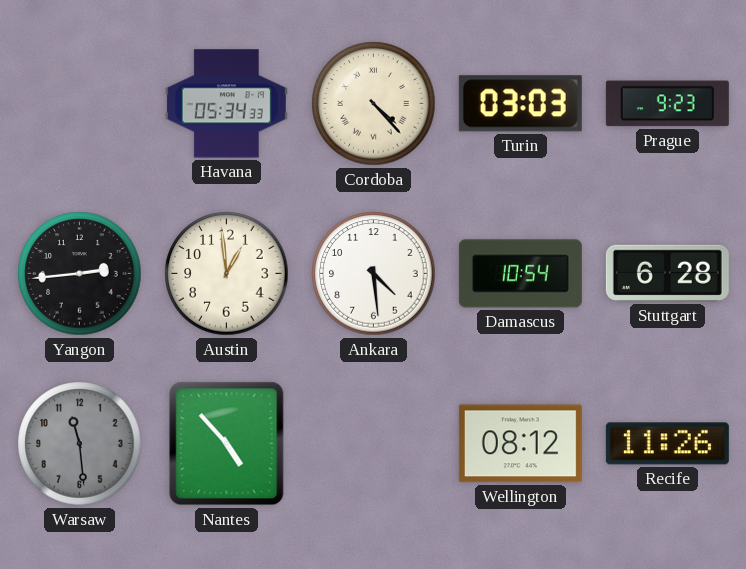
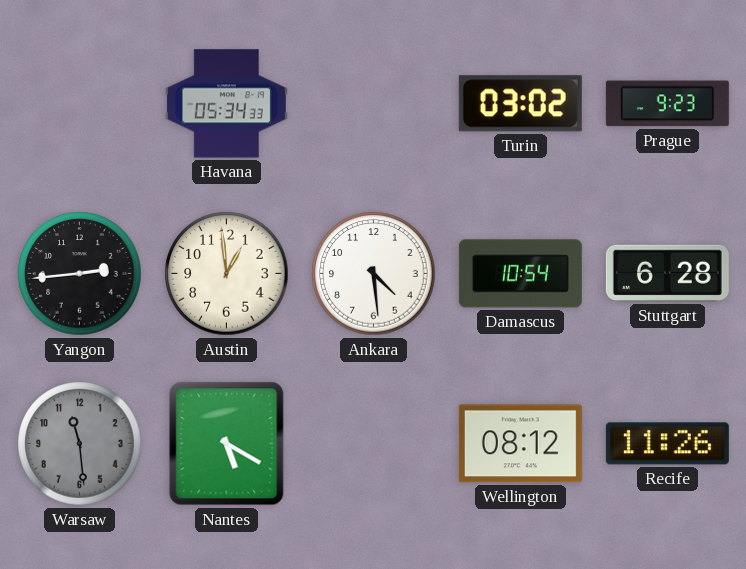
Cordoba: 4:23 -> none
Turin: 03:03 -> 03:02
Nantes: 4:53 -> 5:20
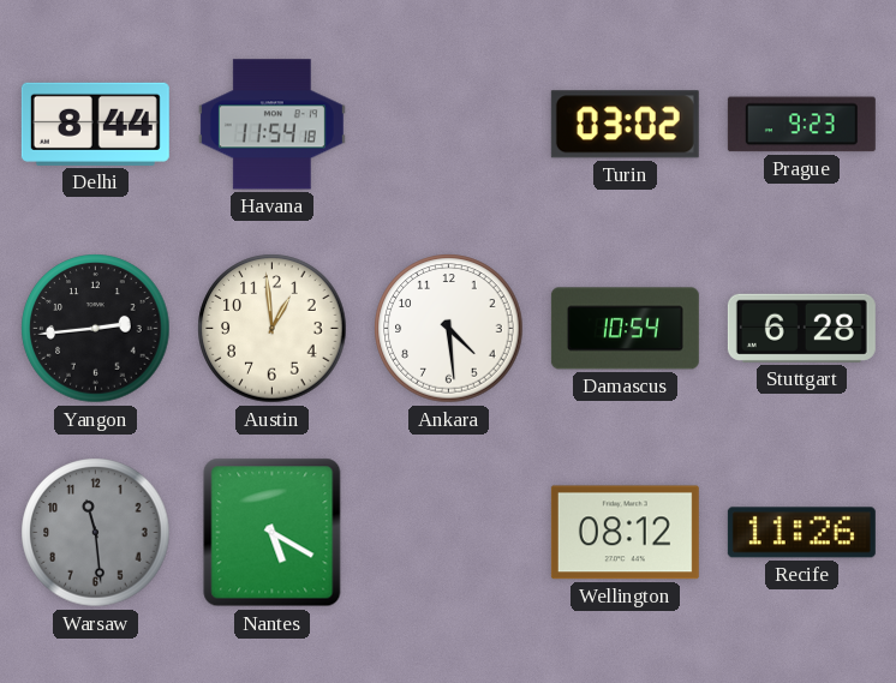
Delhi: none -> 8:44
Havana: 05:34 -> 11:54
